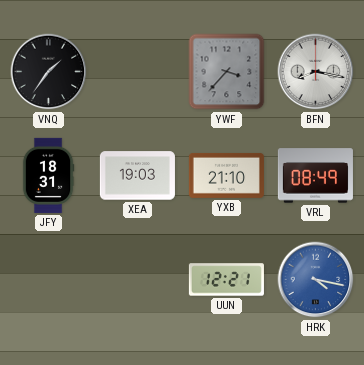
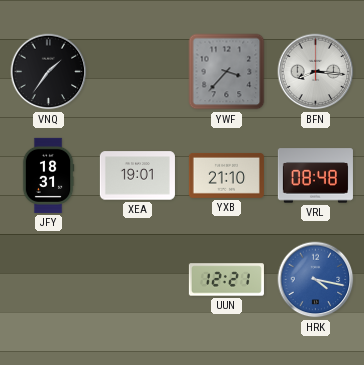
BFN: 8:17 -> 8:16
XEA: 19:03 -> 19:01
VRL: 08:49 -> 08:48
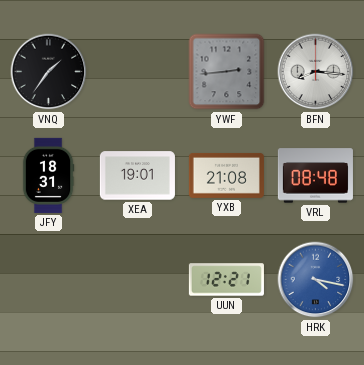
YWF: 3:37 -> 2:44
YXB: 21:10 -> 21:08
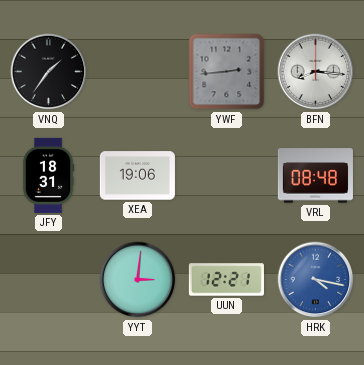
XEA: 19:01 -> 19:06
YXB: 21:08 -> none
YYT: none -> 3:01
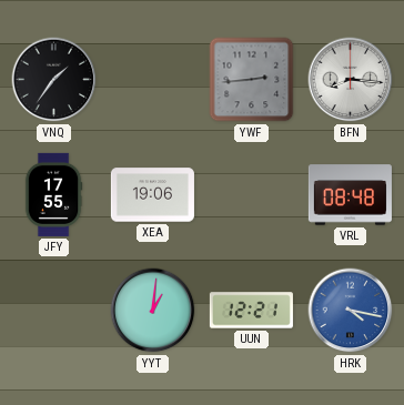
JFY: 18:31 -> 17:55
YYT: 3:01 -> 1:01
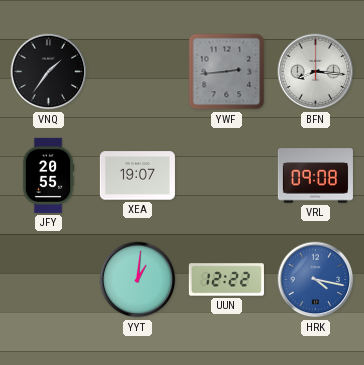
JFY: 17:55 -> 20:55
XEA: 19:06 -> 19:07
VRL: 08:48 -> 09:08
UUN: 12:21 -> 12:22
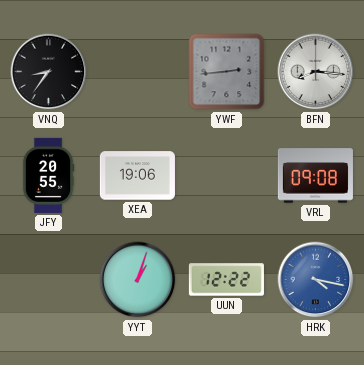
VNQ: 1:36 -> 8:36
XEA: 19:07 -> 19:06
YYT: 1:01 -> 1:03
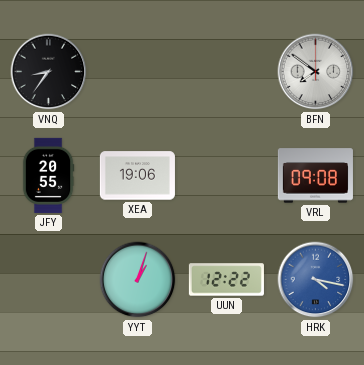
YWF: 2:44 -> none
BFN: 8:16 -> 7:51
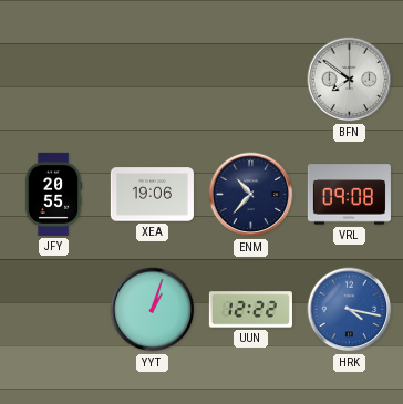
VNQ: 8:36 -> none
ENM: none -> 10:37
